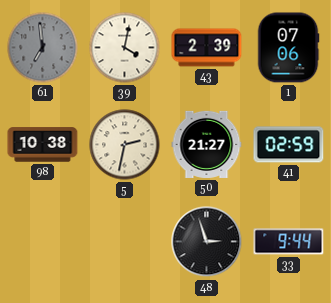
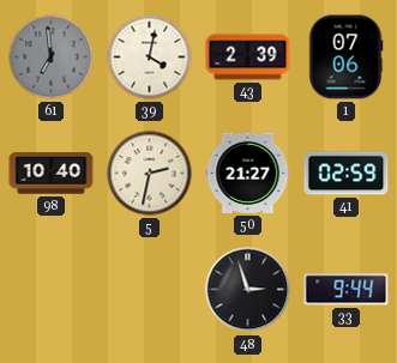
98: 10:38 -> 10:40
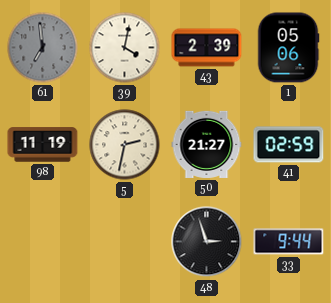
1: 07:06 -> 05:06
98: 10:40 -> 11:19
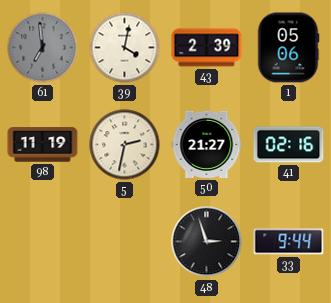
41: 02:59 -> 02:16
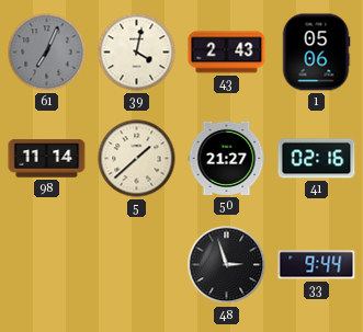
61: 6:59 -> 7:04
43: 2:39 -> 2:43
98: 11:19 -> 11:14
5: 2:32 -> 1:38
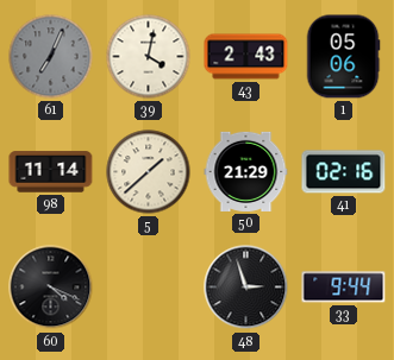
50: 21:27 -> 21:29
60: none -> 4:19
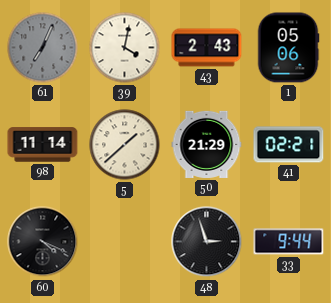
41: 02:16 -> 02:21
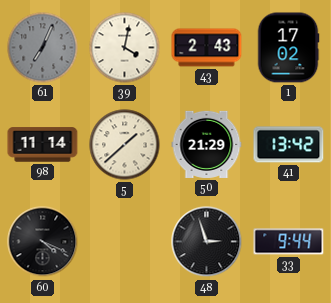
1: 05:06 -> 17:02
41: 02:21 -> 13:42
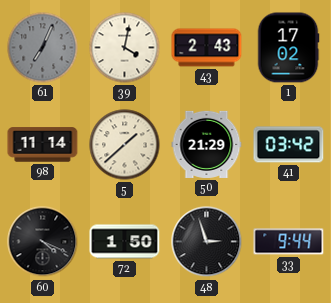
41: 13:42 -> 03:42
72: none -> 1:50
